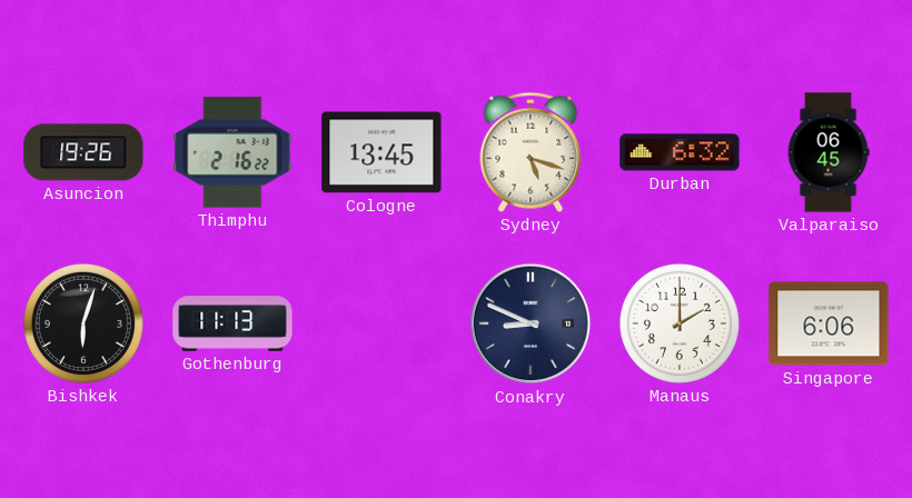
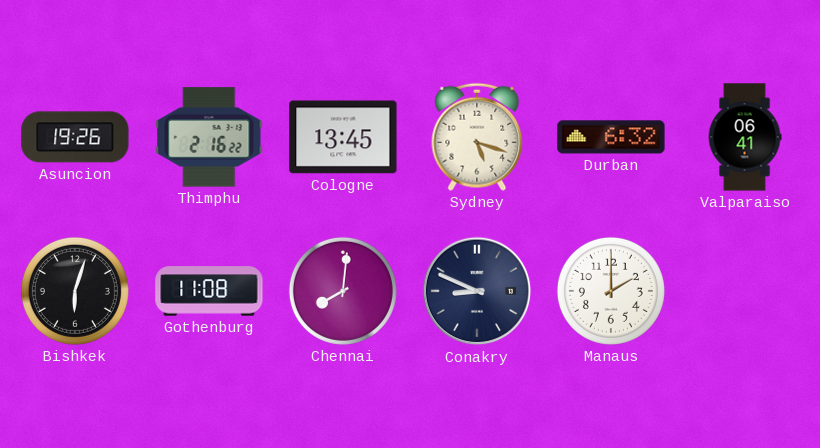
Valparaiso: 06:45 -> 06:41
Gothenburg: 11:13 -> 11:08
Chennai: none -> 8:01
Singapore: 6:06 -> none
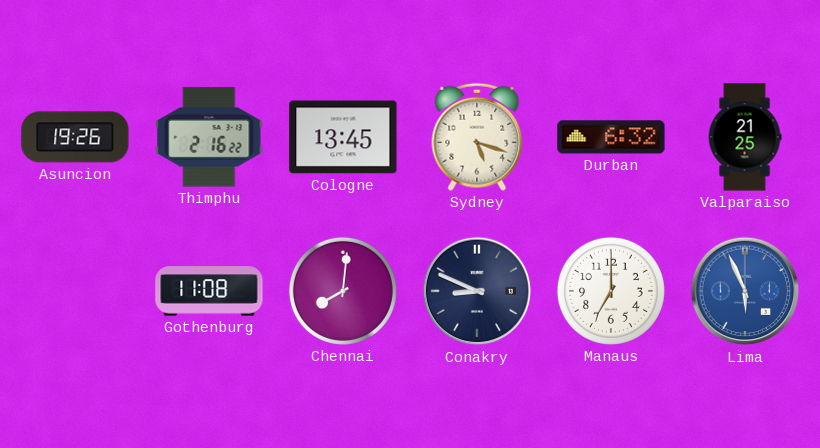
Valparaiso: 06:41 -> 21:25
Bishkek: 6:03 -> none
Manaus: 2:00 -> 7:00
Lima: none -> 5:56
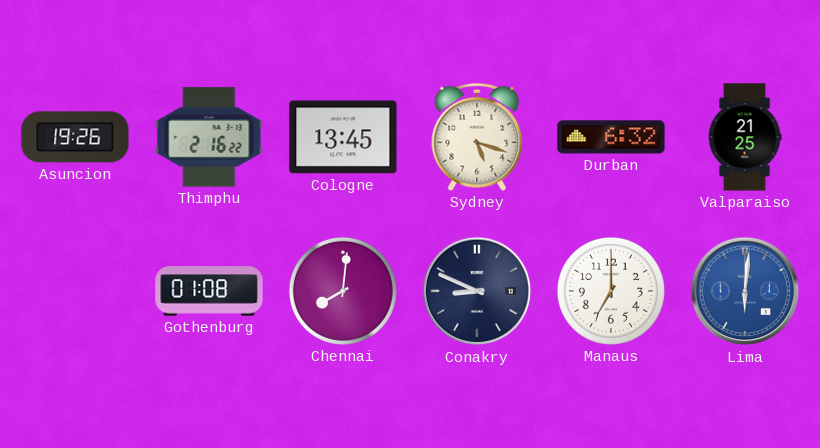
Gothenburg: 11:08 -> 01:08
Lima: 5:56 -> 6:01
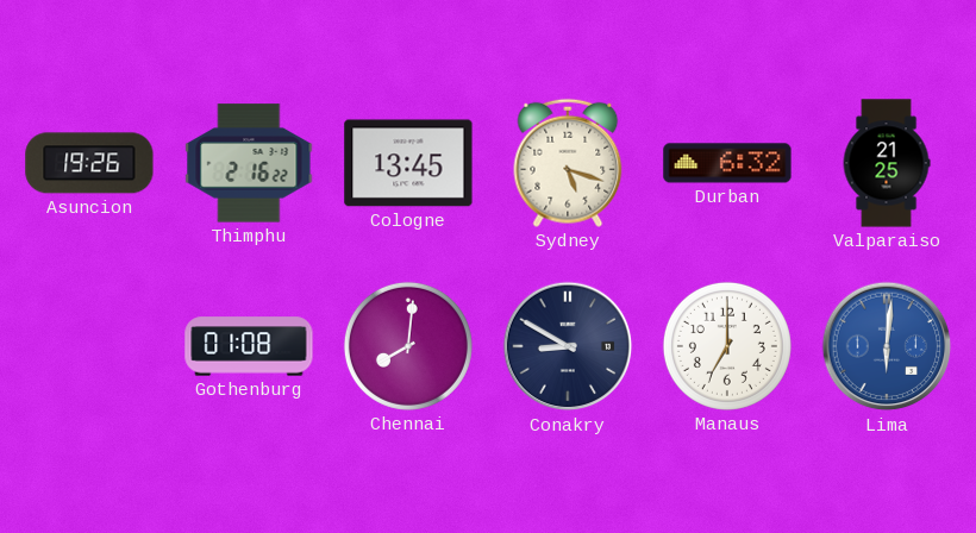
Conakry: 8:49 -> 8:50
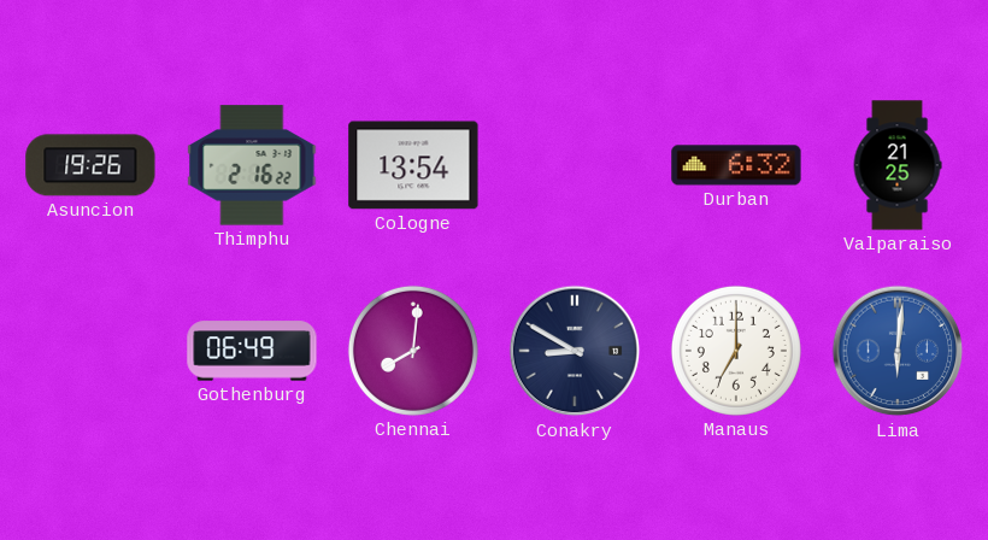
Cologne: 13:45 -> 13:54
Sydney: 5:18 -> none
Gothenburg: 01:08 -> 06:49
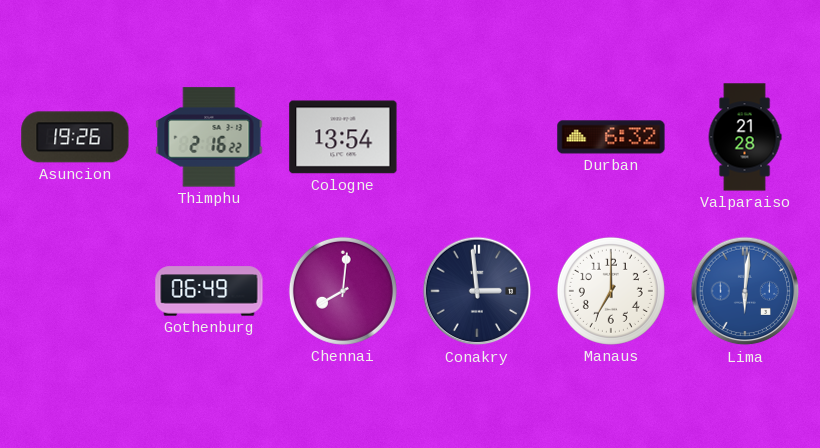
Valparaiso: 21:25 -> 21:28
Conakry: 8:50 -> 2:59
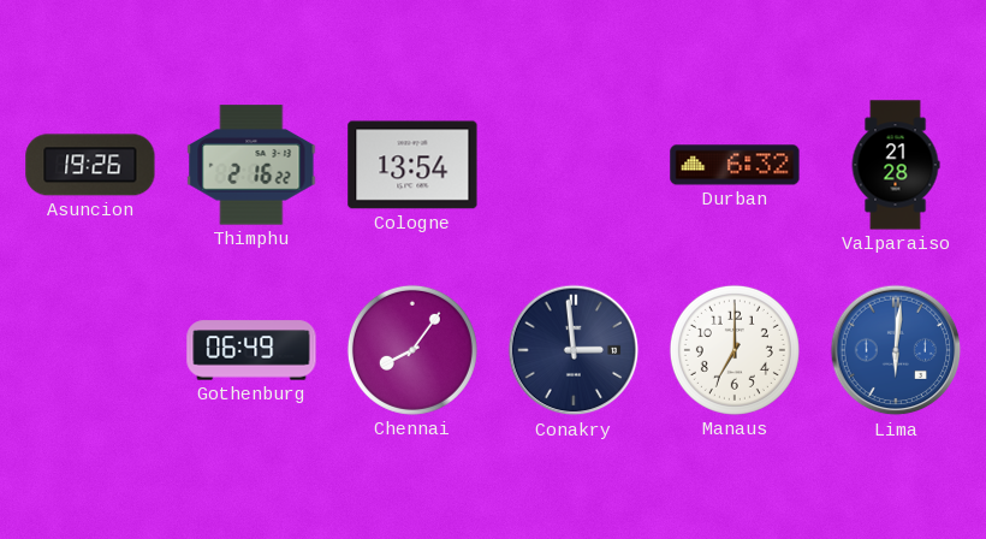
Chennai: 8:01 -> 8:06
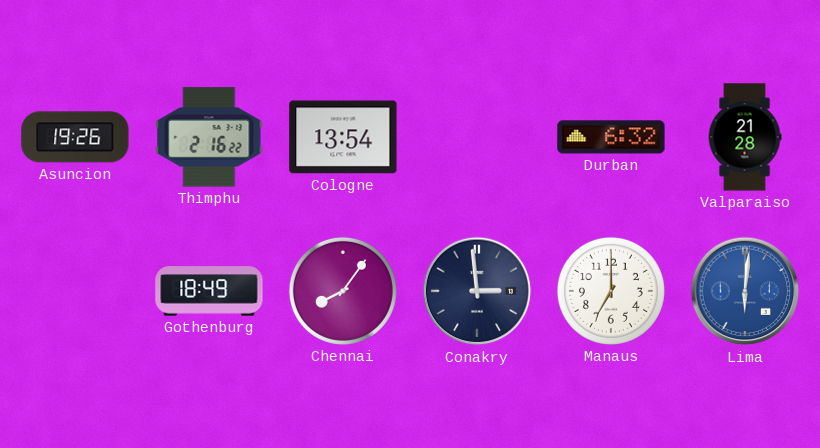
Gothenburg: 06:49 -> 18:49
